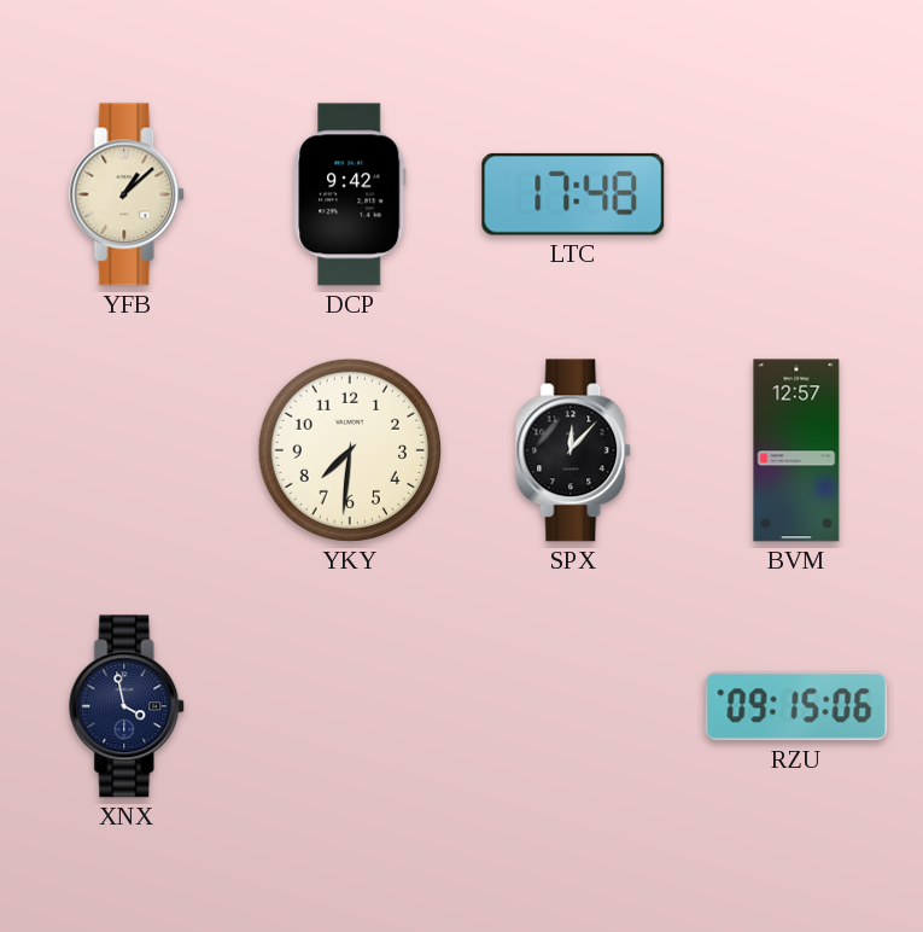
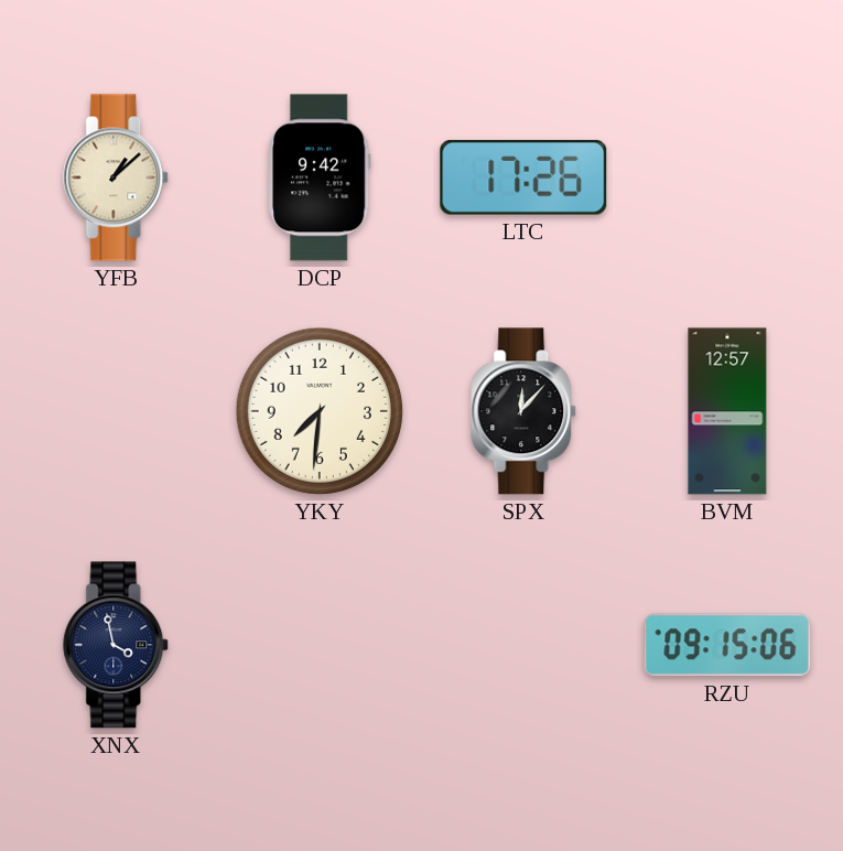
LTC: 17:48 -> 17:26
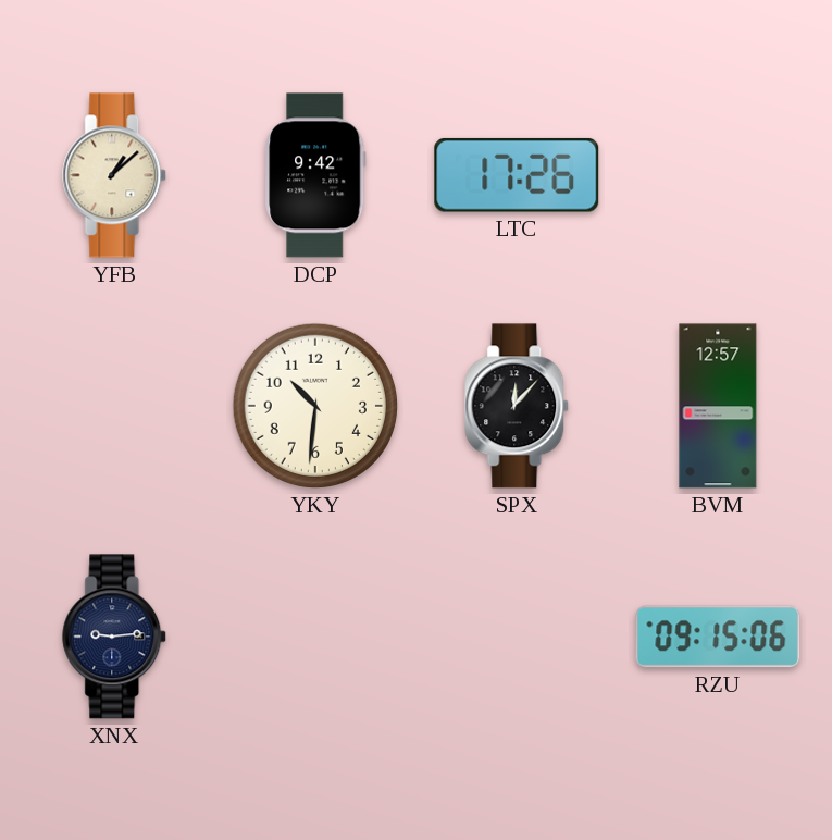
YKY: 7:31 -> 10:31
XNX: 3:58 -> 9:14
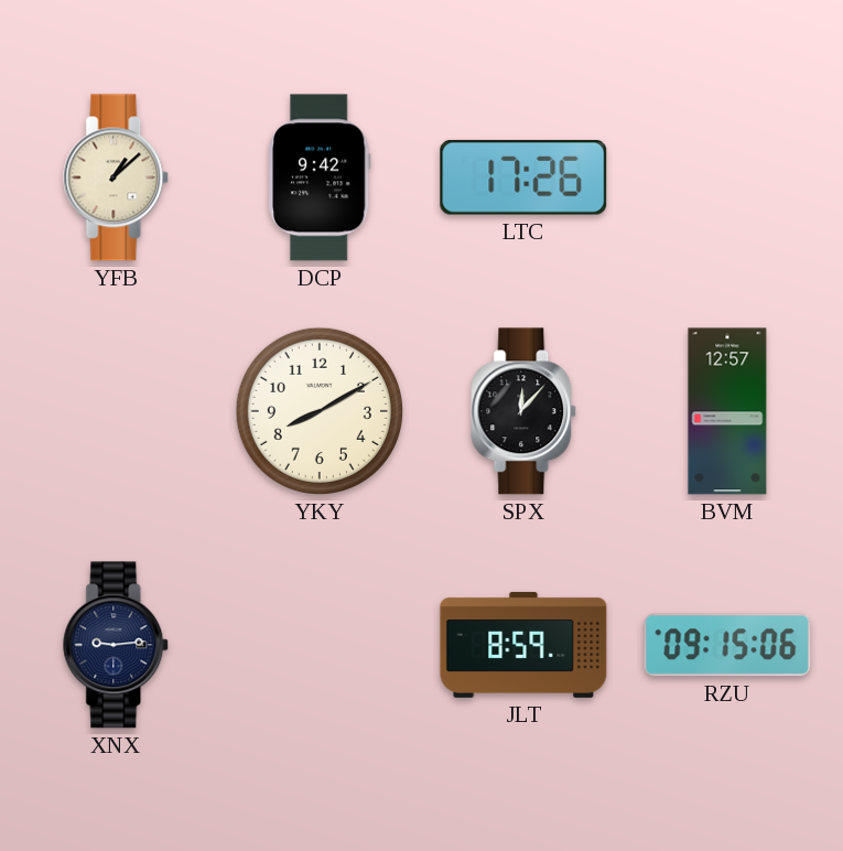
YKY: 10:31 -> 8:10
JLT: none -> 8:59
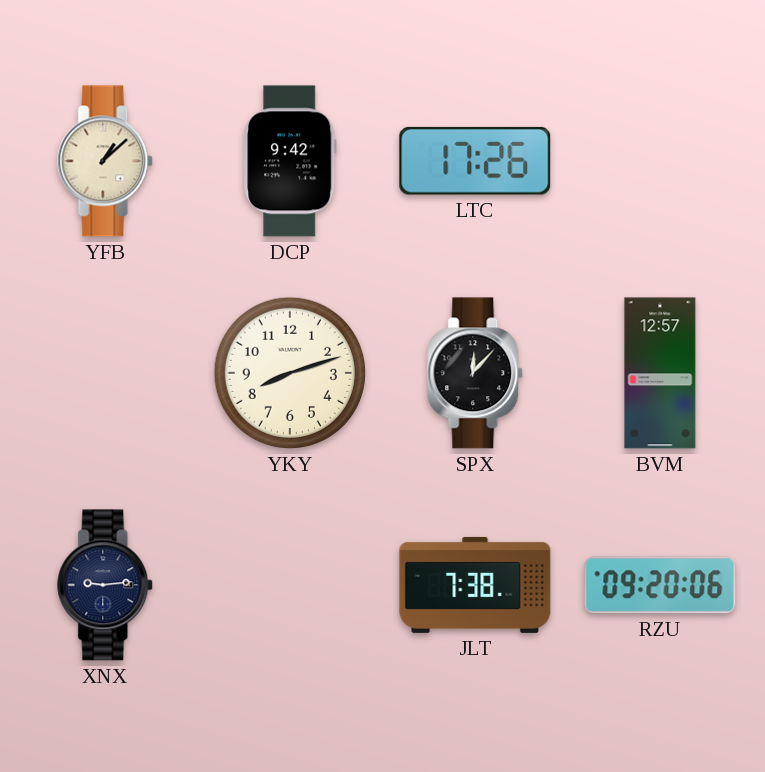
YKY: 8:10 -> 8:12
JLT: 8:59 -> 7:38
RZU: 09:15 -> 09:20
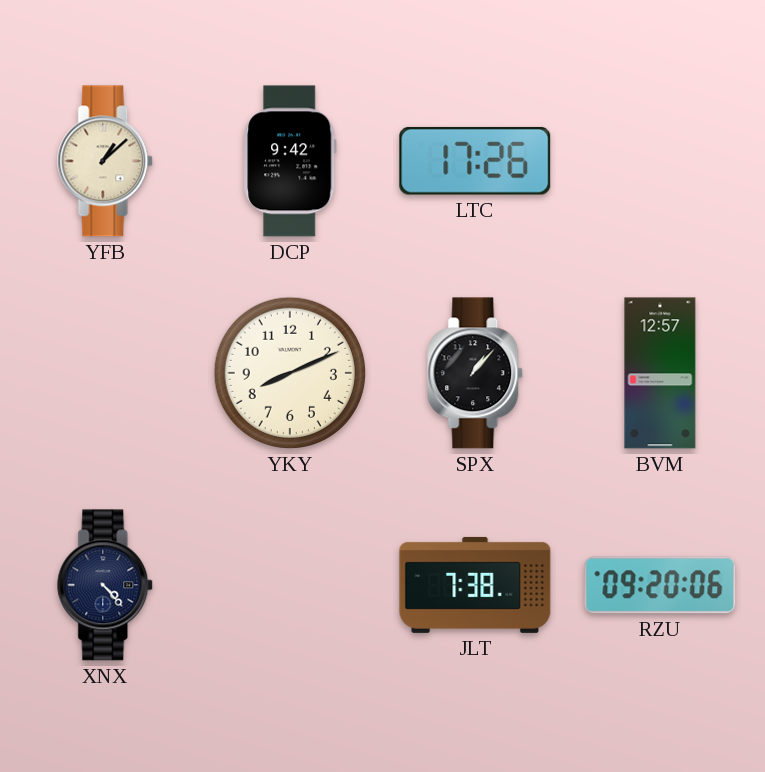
YKY: 8:12 -> 8:11
SPX: 12:07 -> 1:07
XNX: 9:14 -> 4:23
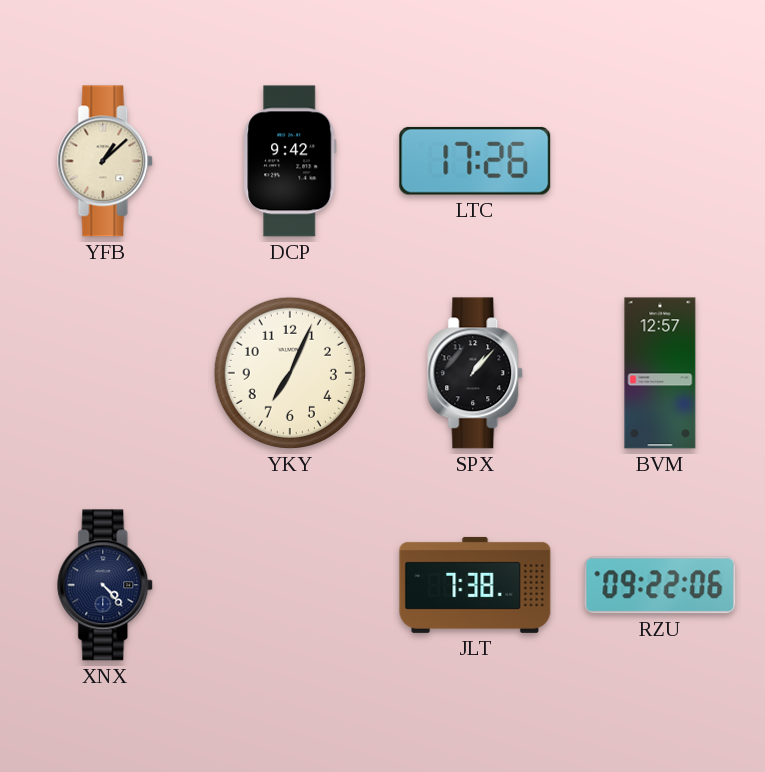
YKY: 8:11 -> 7:04
RZU: 09:20 -> 09:22
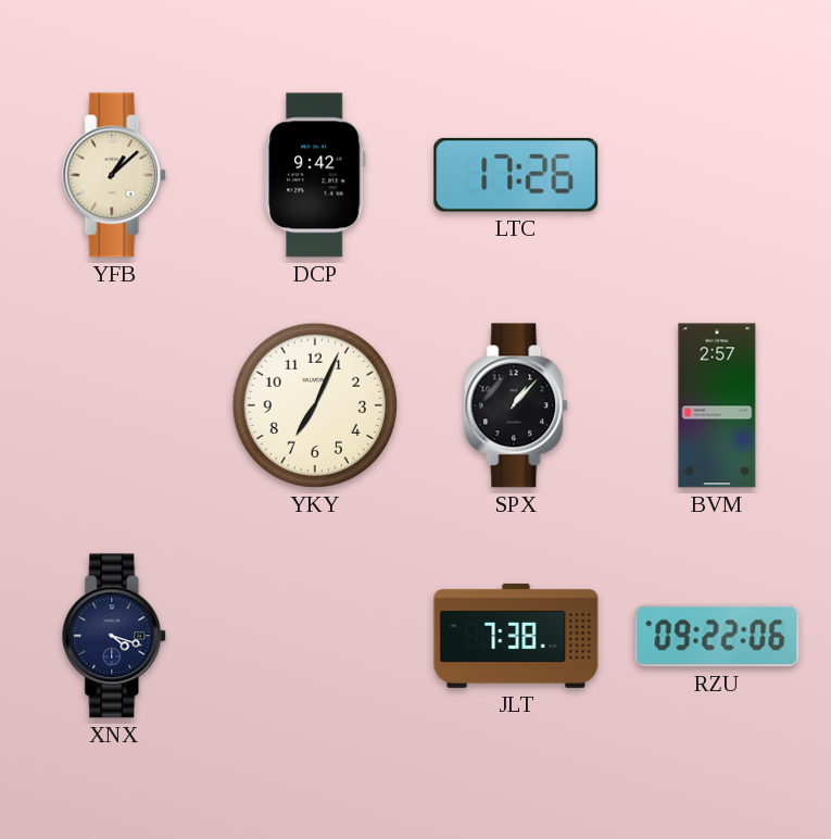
BVM: 12:57 -> 2:57
XNX: 4:23 -> 4:18
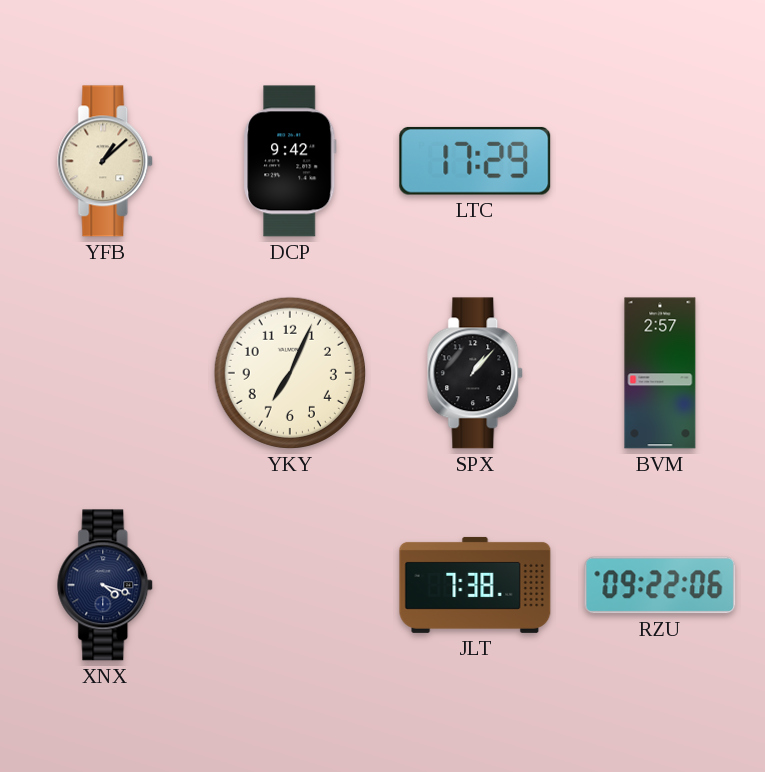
LTC: 17:26 -> 17:29
